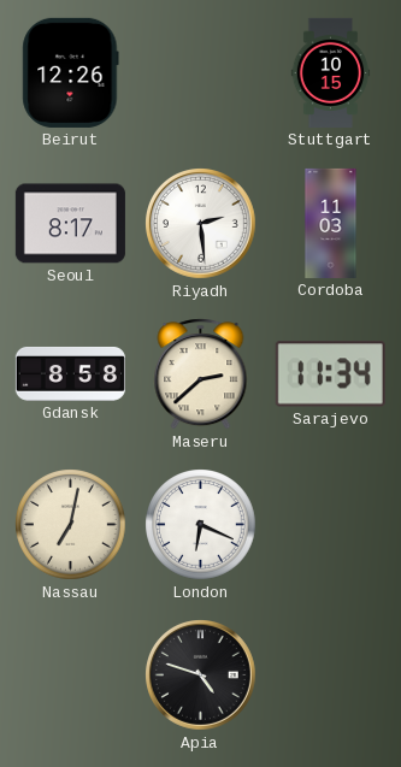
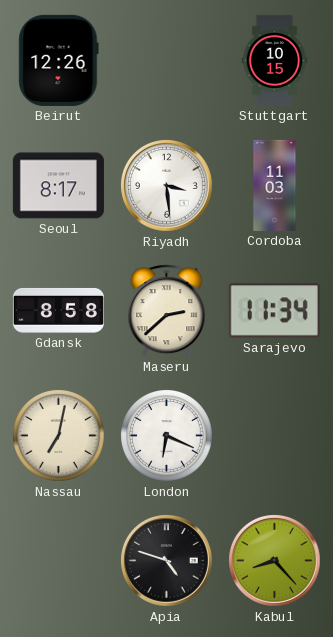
Riyadh: 2:29 -> 3:29
Kabul: none -> 8:23
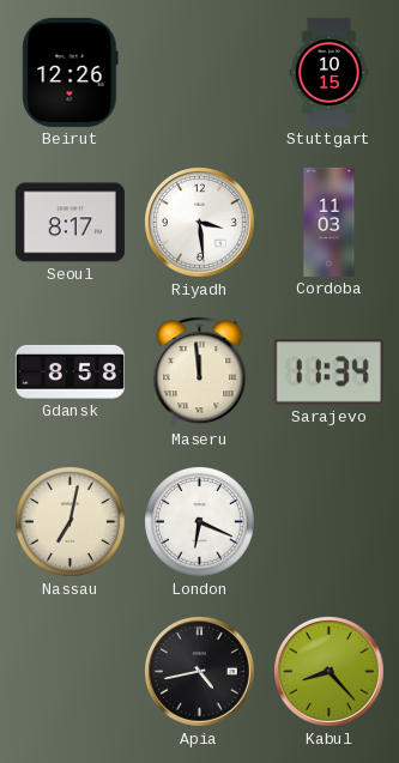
Maseru: 2:38 -> 11:59
Apia: 4:48 -> 4:43
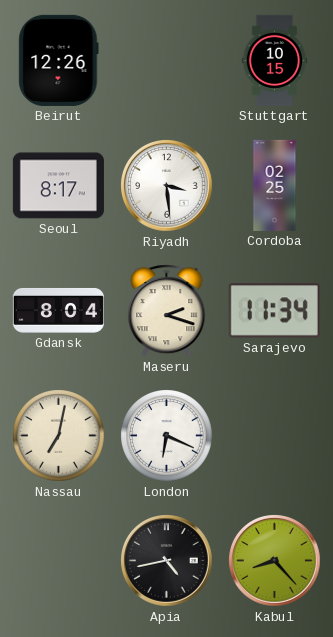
Cordoba: 11:03 -> 02:25
Gdansk: 8:58 -> 8:04
Maseru: 11:59 -> 2:18
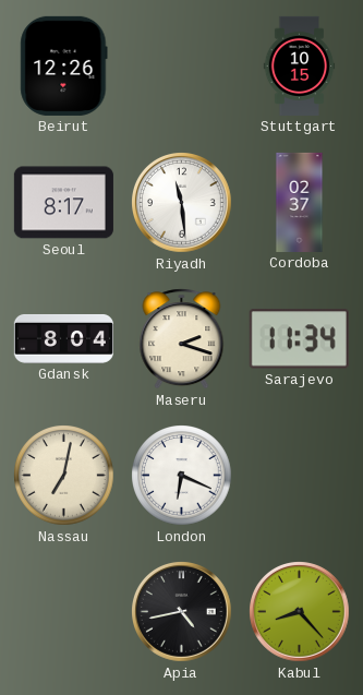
Riyadh: 3:29 -> 11:29
Cordoba: 02:25 -> 02:37
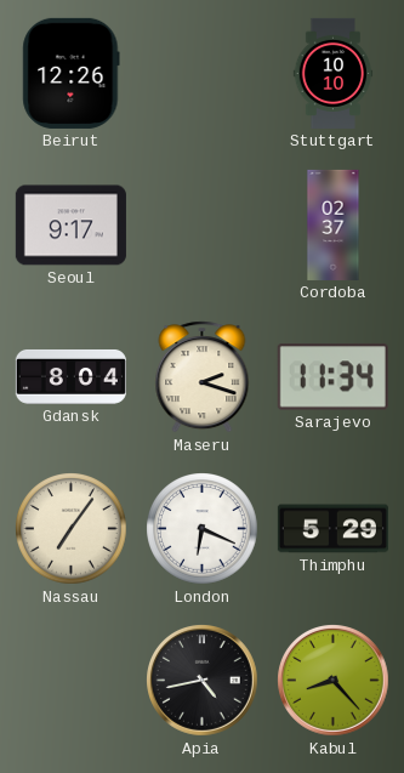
Stuttgart: 10:15 -> 10:10
Seoul: 8:17 -> 9:17
Riyadh: 11:29 -> none
Nassau: 7:02 -> 7:06
Thimphu: none -> 5:29
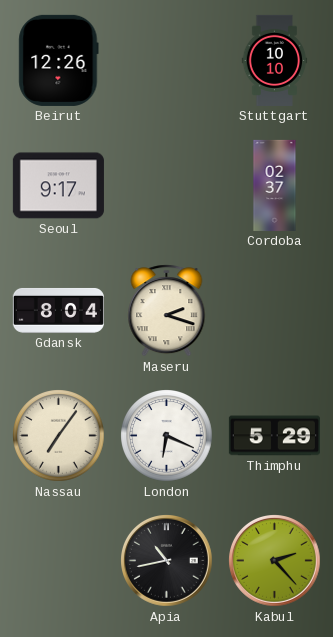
Sarajevo: 11:34 -> none
Apia: 4:43 -> 10:43
Kabul: 8:23 -> 2:23
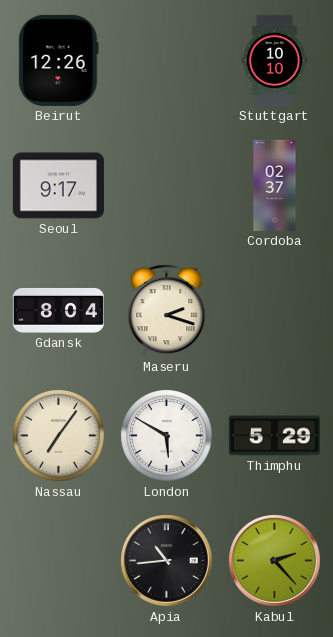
London: 6:19 -> 5:50
Apia: 10:43 -> 10:44
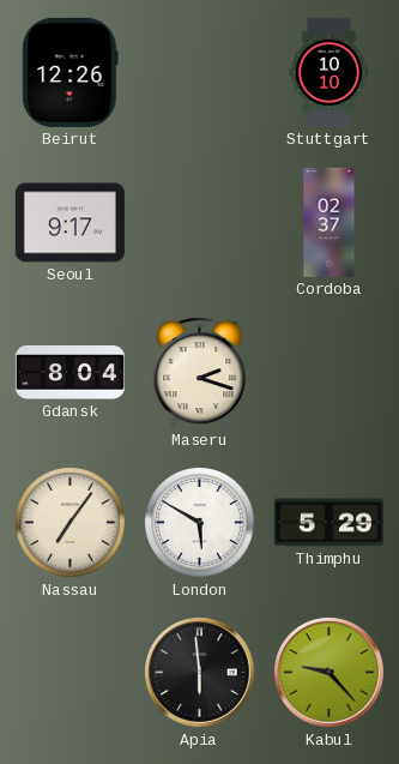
Apia: 10:44 -> 5:59
Kabul: 2:23 -> 9:23
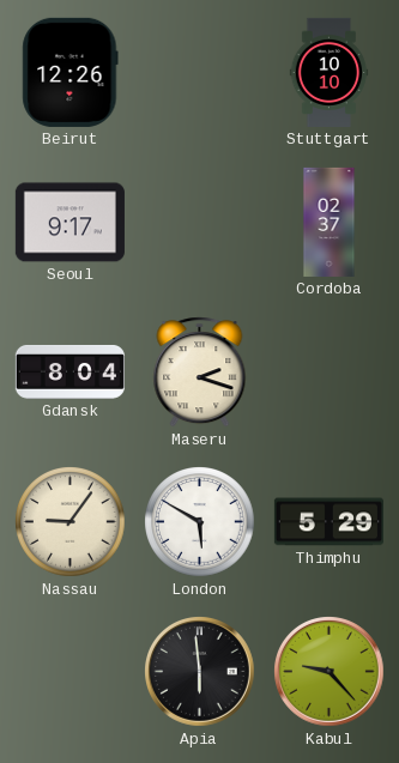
Nassau: 7:06 -> 9:06
